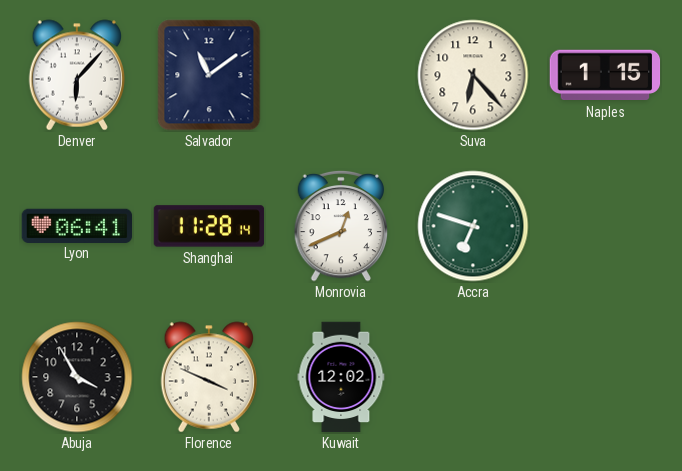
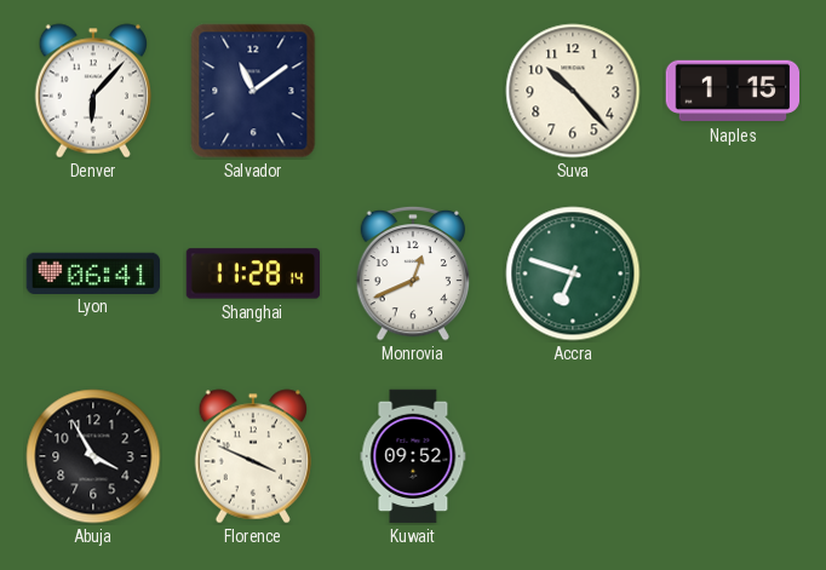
Suva: 6:23 -> 10:23
Kuwait: 12:02 -> 09:52
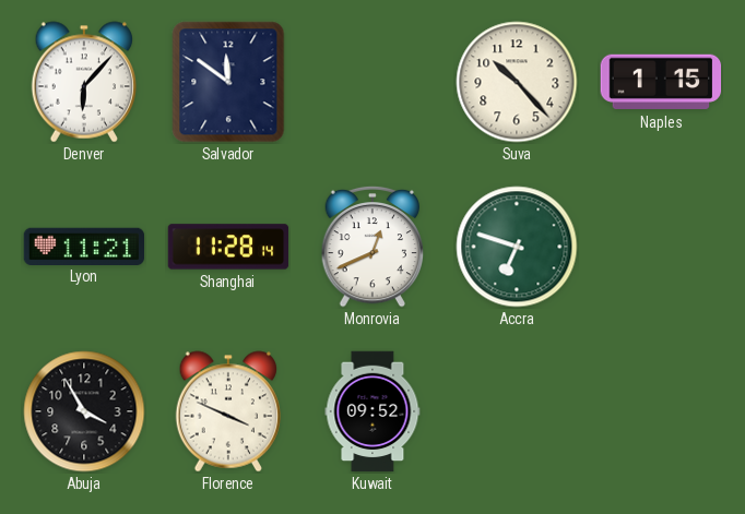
Salvador: 11:09 -> 11:51
Lyon: 06:41 -> 11:21
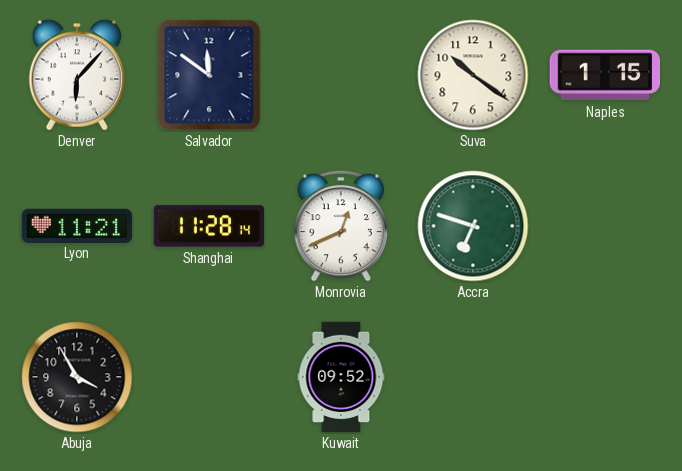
Suva: 10:23 -> 10:21
Florence: 3:49 -> none
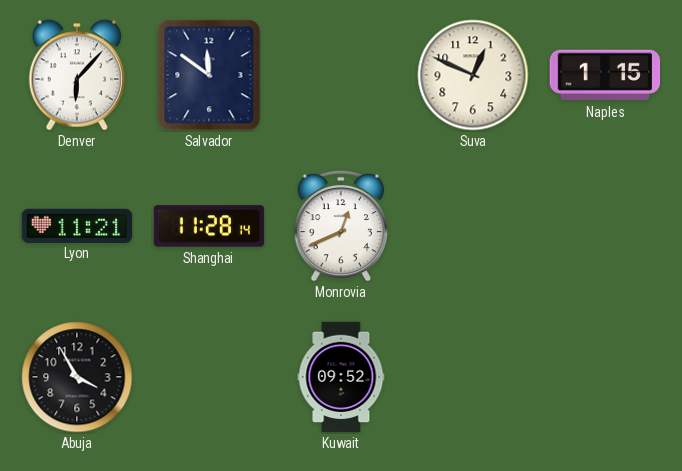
Suva: 10:21 -> 12:49
Accra: 6:48 -> none
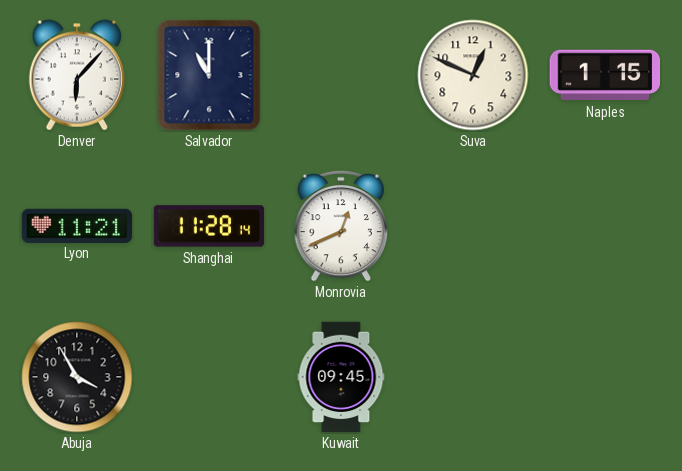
Salvador: 11:51 -> 11:00
Kuwait: 09:52 -> 09:45
